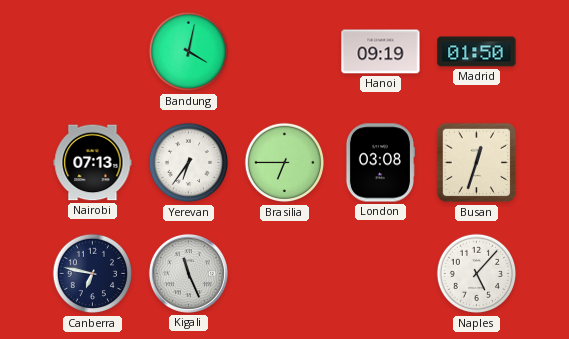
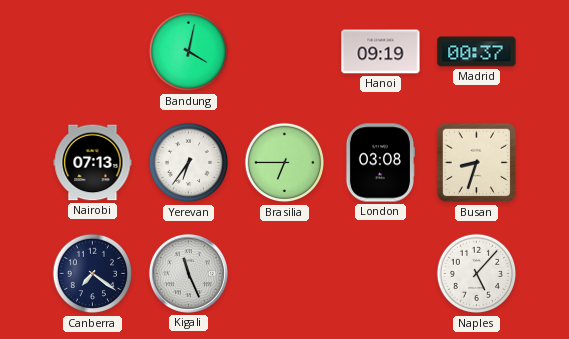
Madrid: 01:50 -> 00:37
Busan: 12:33 -> 8:33
Canberra: 6:47 -> 7:21
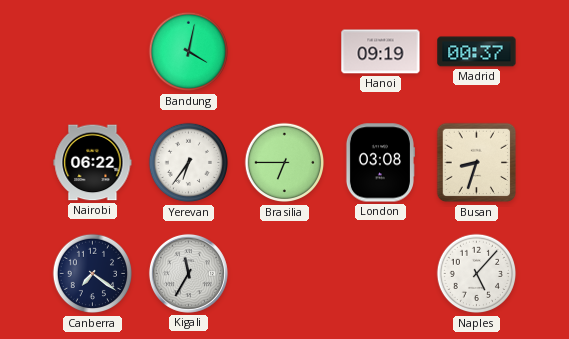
Nairobi: 07:13 -> 06:22
Kigali: 11:26 -> 11:35
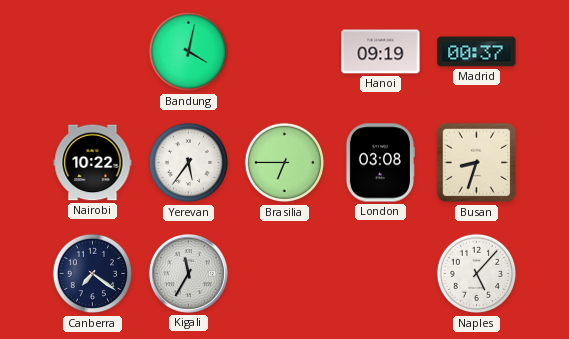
Nairobi: 06:22 -> 10:22
Yerevan: 6:36 -> 5:36
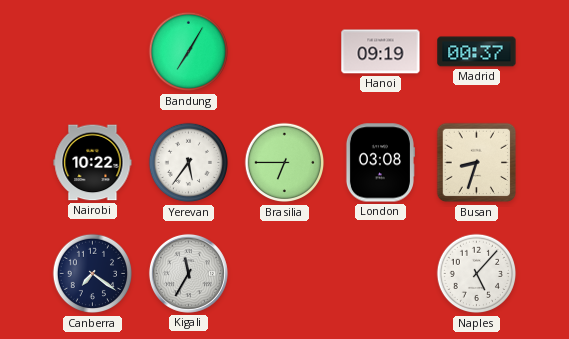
Bandung: 4:02 -> 7:05
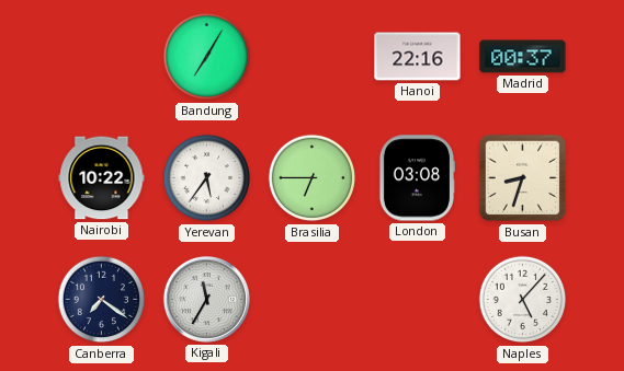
Hanoi: 09:19 -> 22:16
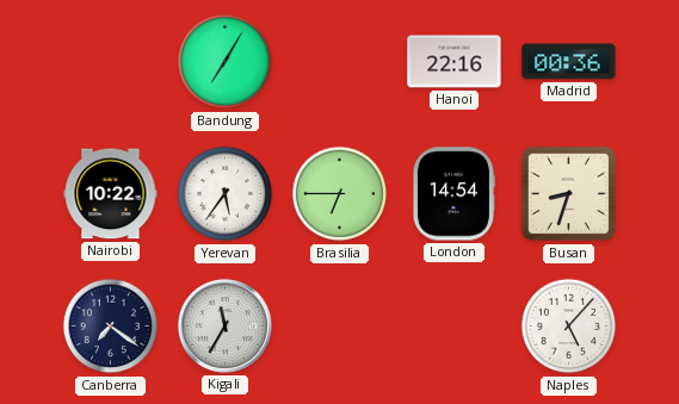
Madrid: 00:37 -> 00:36
London: 03:08 -> 14:54
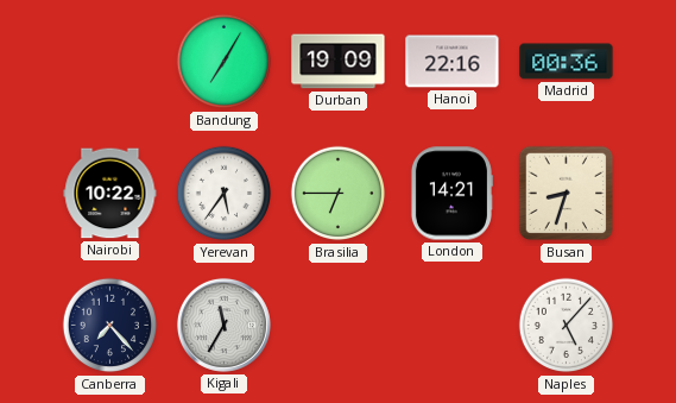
Durban: none -> 19:09
London: 14:54 -> 14:21
Canberra: 7:21 -> 7:23
